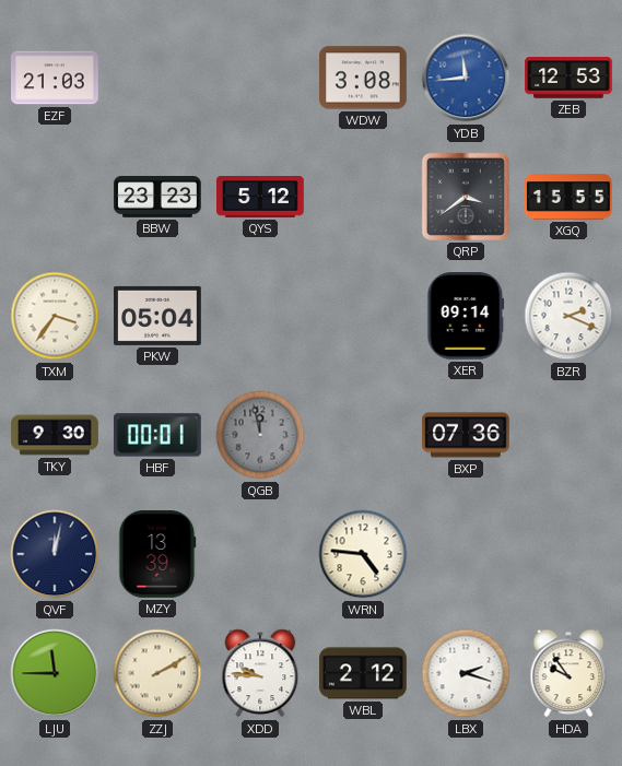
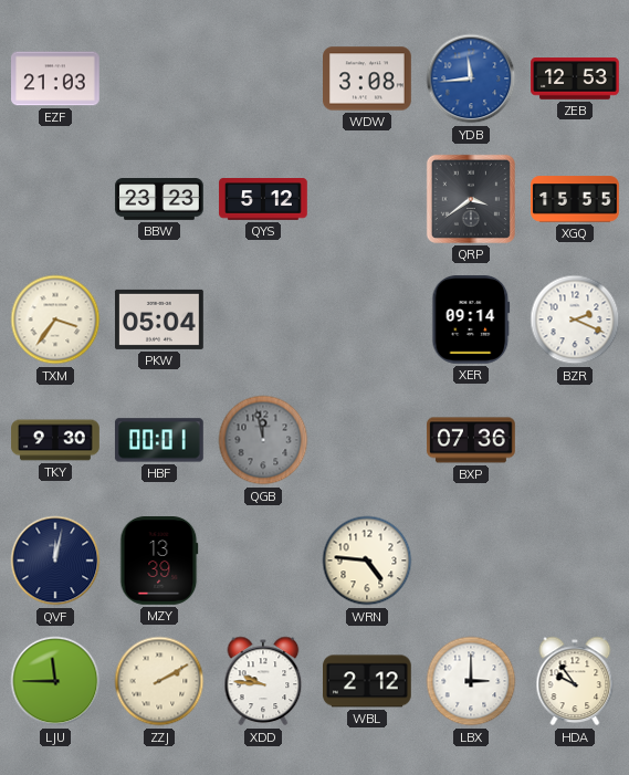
LBX: 2:18 -> 3:00
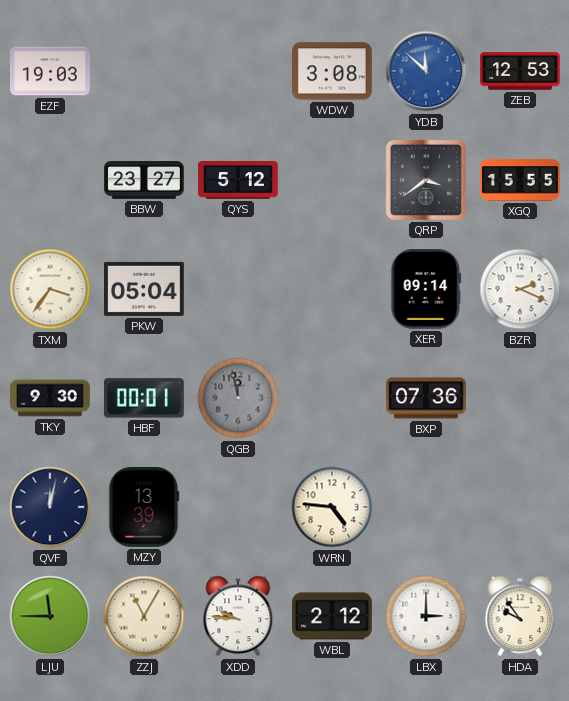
EZF: 21:03 -> 19:03
YDB: 11:44 -> 11:52
BBW: 23:23 -> 23:27
ZZJ: 2:10 -> 11:05
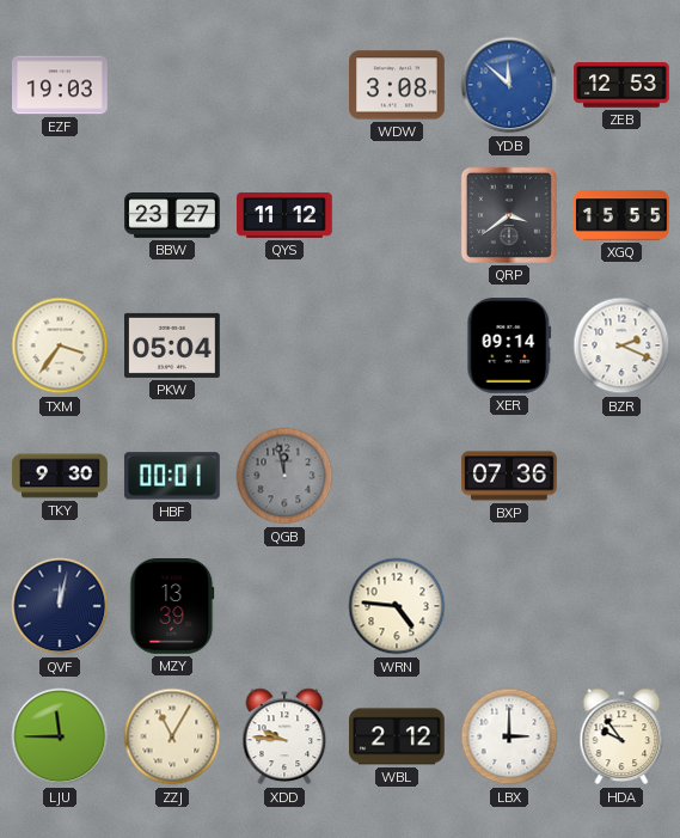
QYS: 5:12 -> 11:12
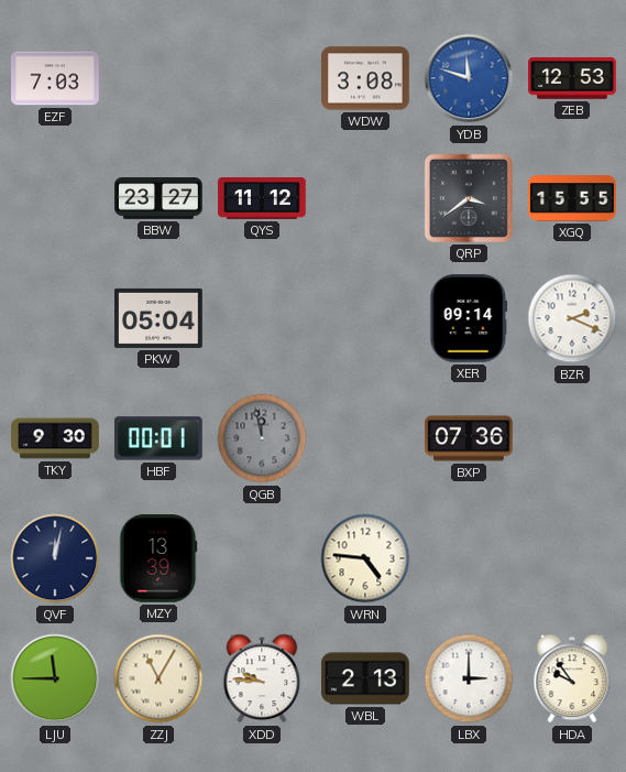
EZF: 19:03 -> 7:03
YDB: 11:52 -> 11:48
TXM: 3:36 -> none
WBL: 2:12 -> 2:13
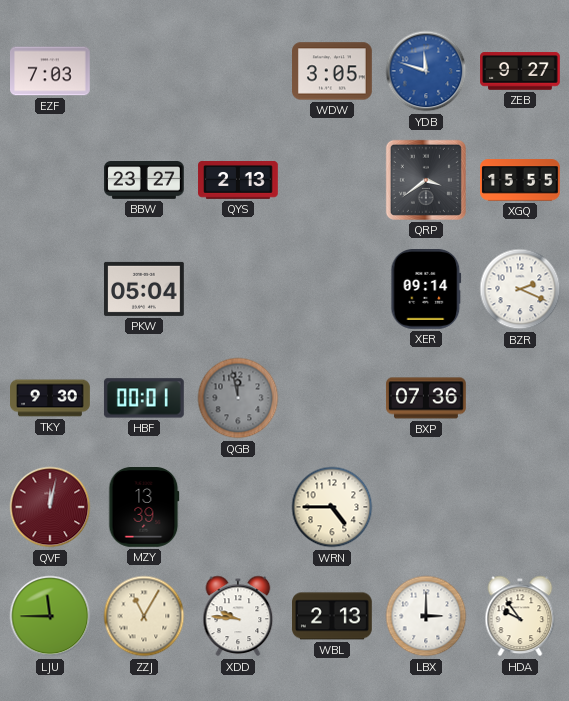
WDW: 3:08 -> 3:05
ZEB: 12:53 -> 9:27
QYS: 11:12 -> 2:13
QVF dial: navy -> burgundy
WRN: 4:46 -> 4:45
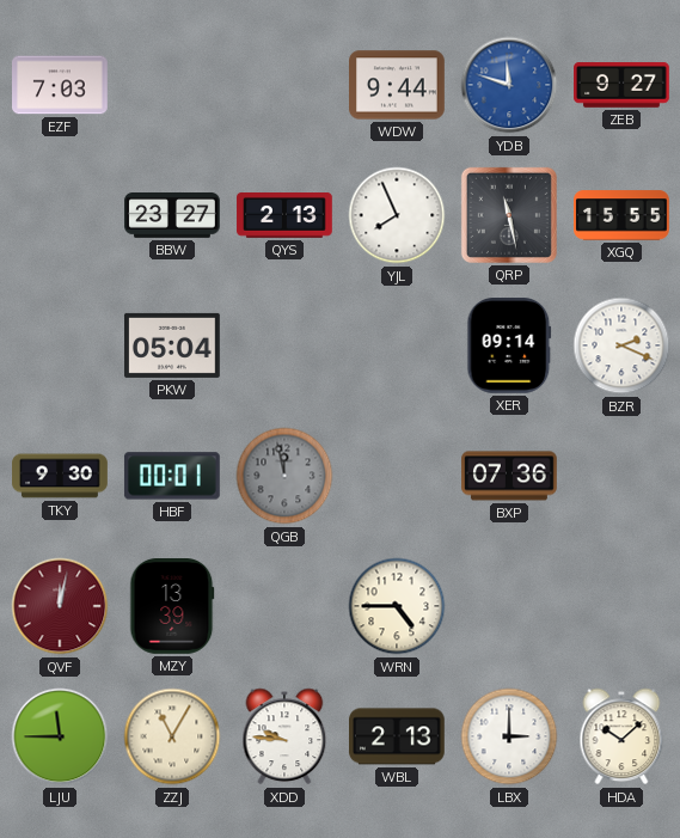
WDW: 3:05 -> 9:44
YJL: none -> 7:56
QRP: 3:39 -> 11:28
HDA: 9:54 -> 10:08
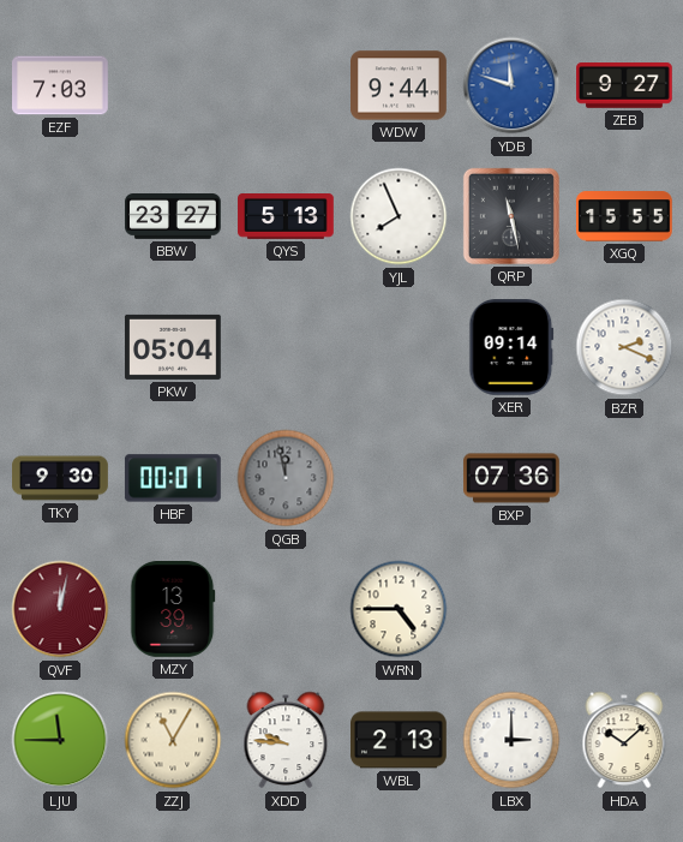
QYS: 2:13 -> 5:13
